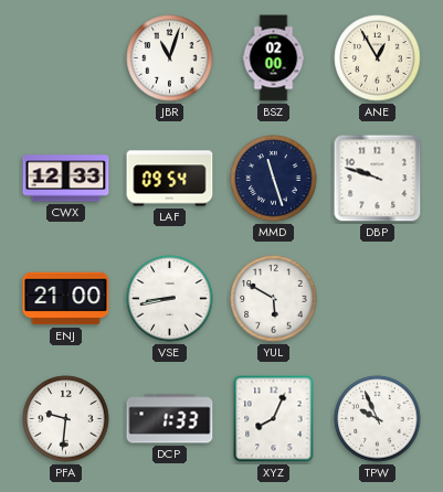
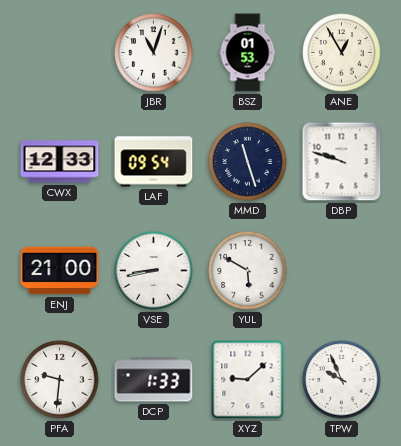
BSZ: 02:00 -> 01:53
XYZ: 8:04 -> 9:08
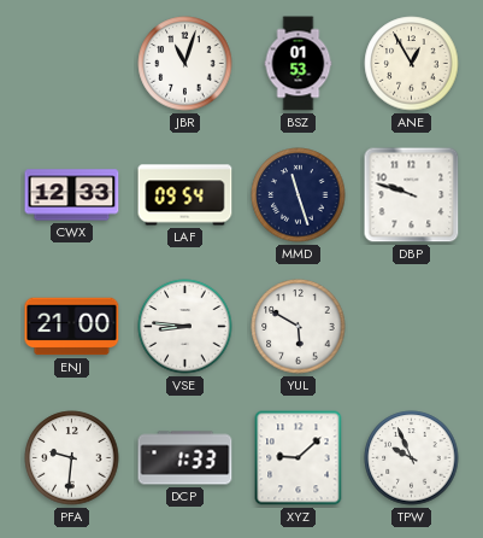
VSE: 8:43 -> 8:46
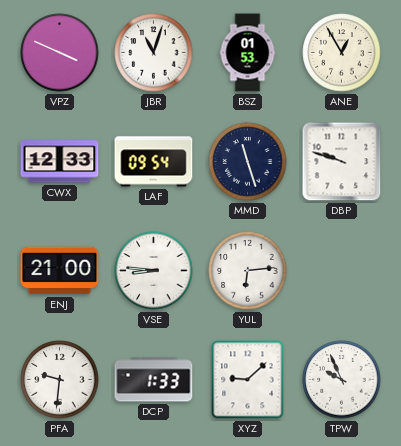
VPZ: none -> 3:49
YUL: 5:50 -> 6:14
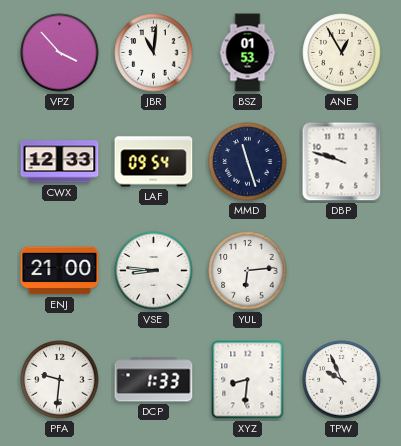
VPZ: 3:49 -> 3:53
JBR: 11:03 -> 11:01
XYZ: 9:08 -> 8:31
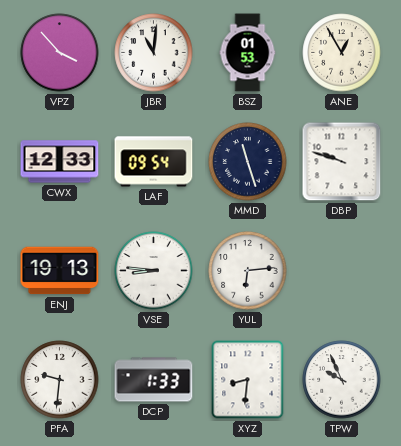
ENJ: 21:00 -> 19:13
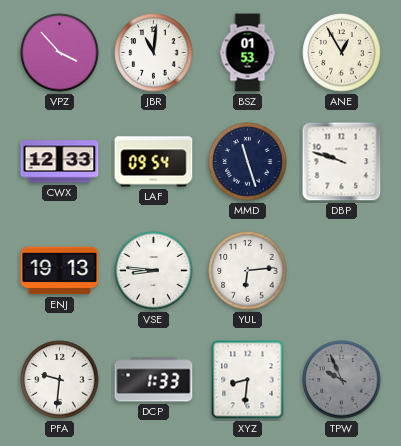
TPW dial: white -> grey
